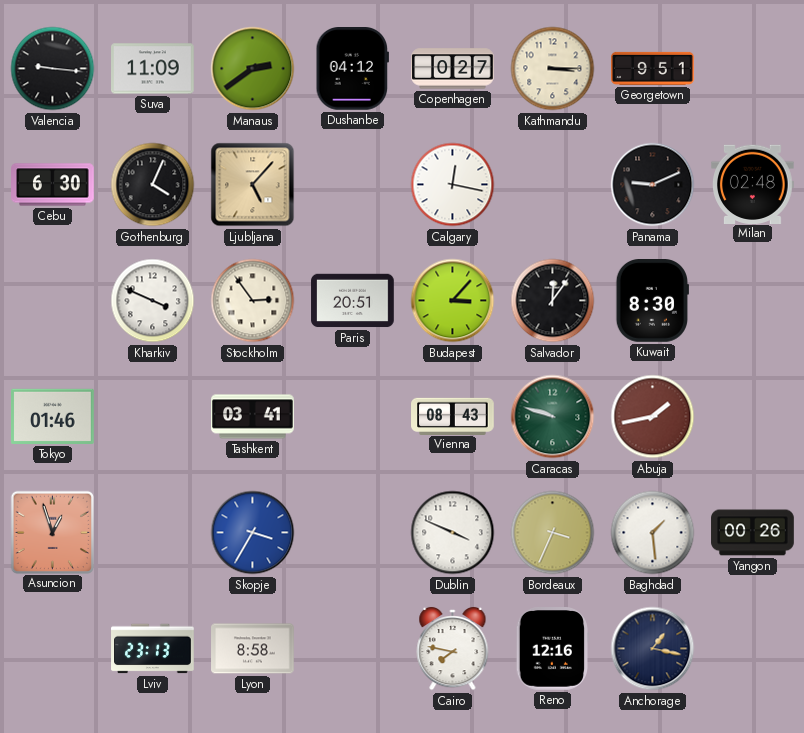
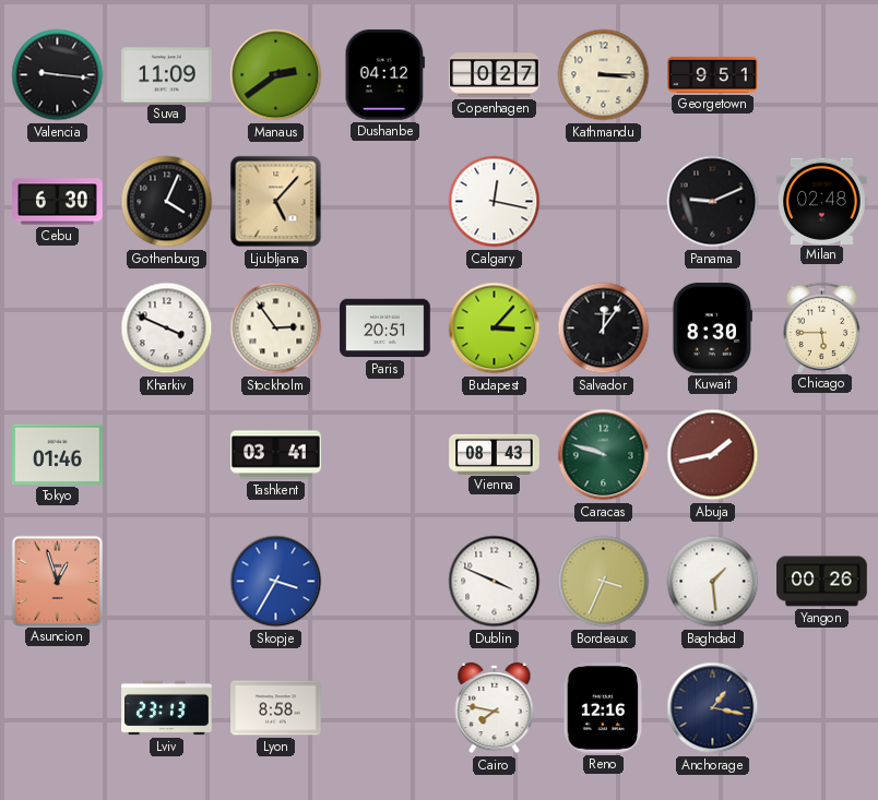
Chicago: none -> 5:45
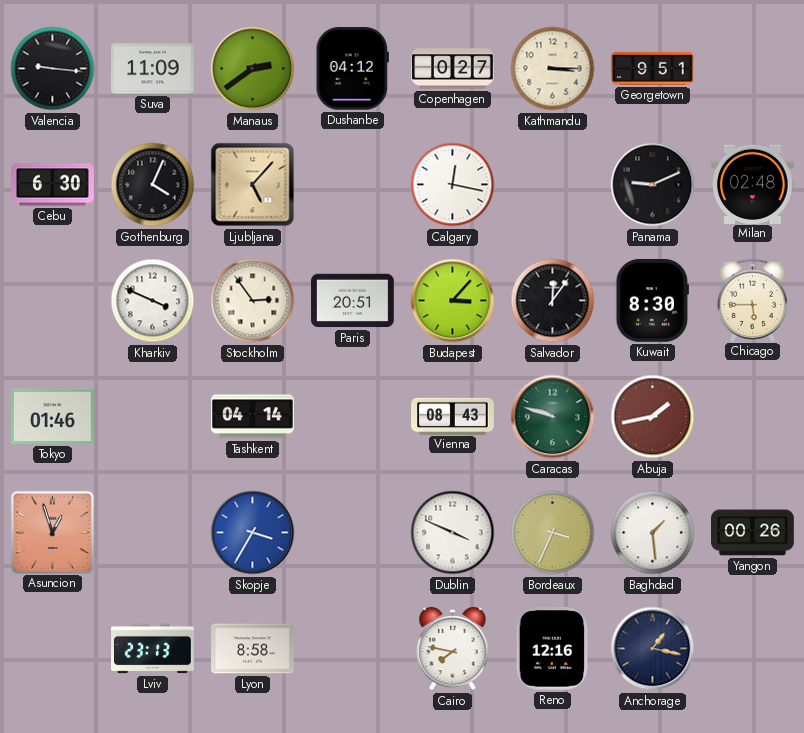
Tashkent: 03:41 -> 04:14
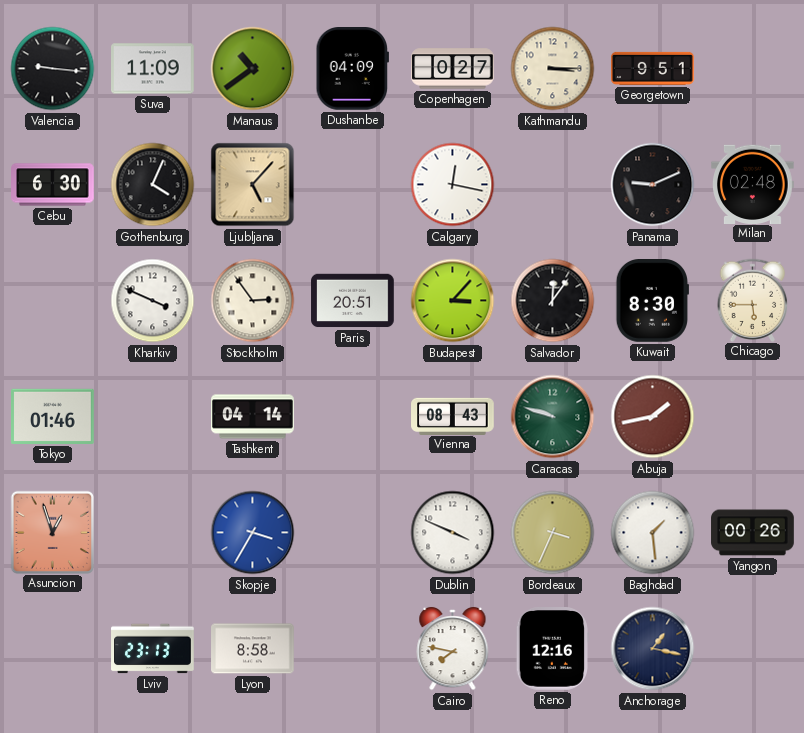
Manaus: 2:39 -> 10:39
Dushanbe: 04:12 -> 04:09
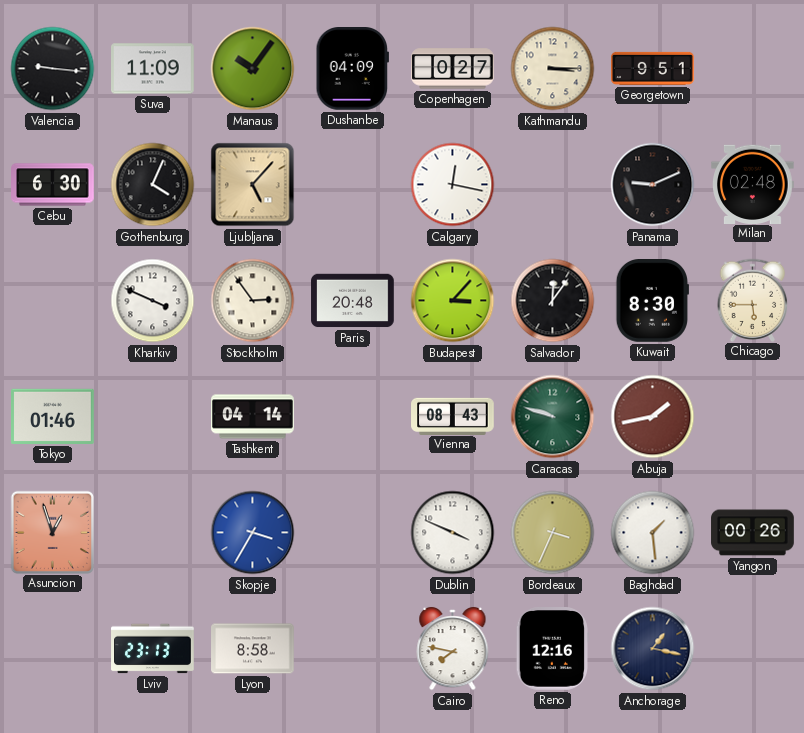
Manaus: 10:39 -> 10:06
Paris: 20:51 -> 20:48
